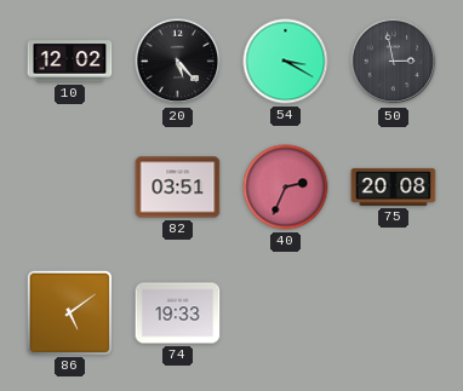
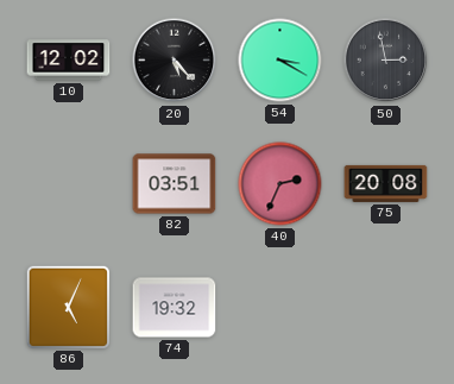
86: 5:09 -> 5:04
74: 19:33 -> 19:32
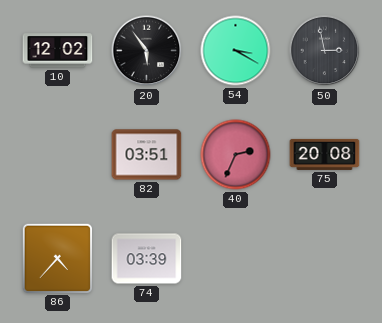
20: 5:23 -> 5:54
86: 5:04 -> 4:37
74: 19:32 -> 03:39
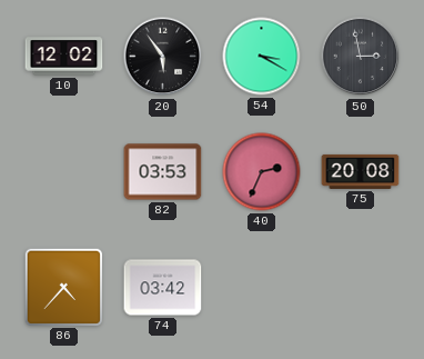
82: 03:51 -> 03:53
74: 03:39 -> 03:42
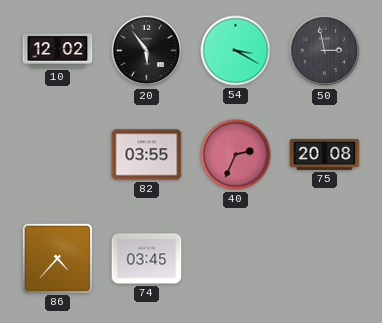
82: 03:53 -> 03:55
74: 03:42 -> 03:45
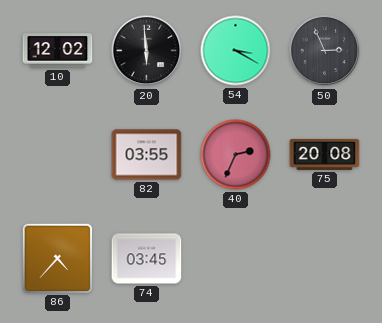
20: 5:54 -> 5:59
50: 2:58 -> 2:56
